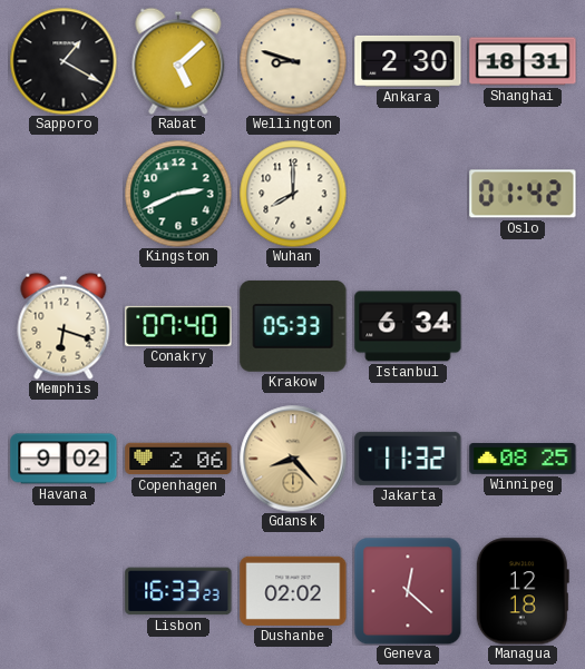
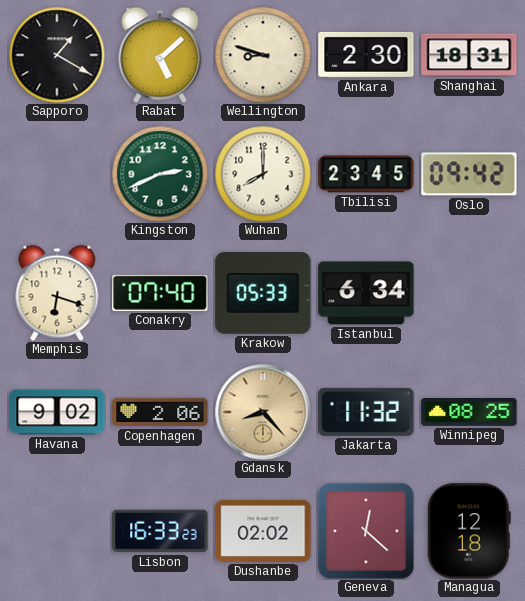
Tbilisi: none -> 23:45
Oslo: 01:42 -> 09:42
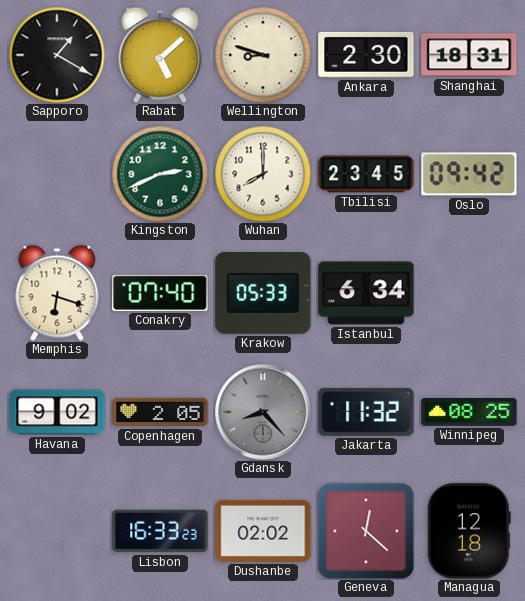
Copenhagen: 2:06 -> 2:05
Gdansk dial: champagne -> grey
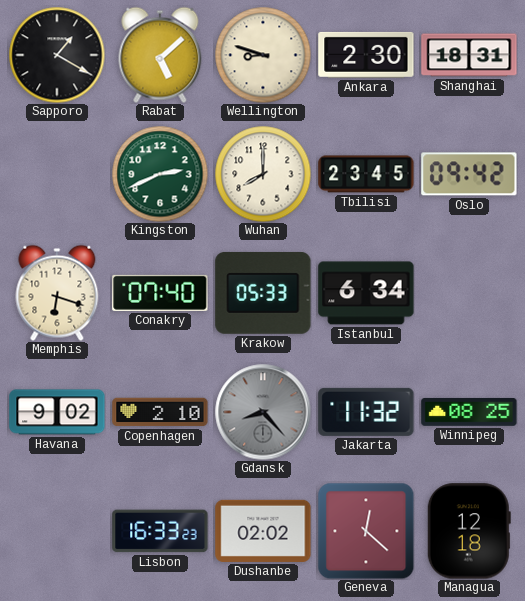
Copenhagen: 2:05 -> 2:10
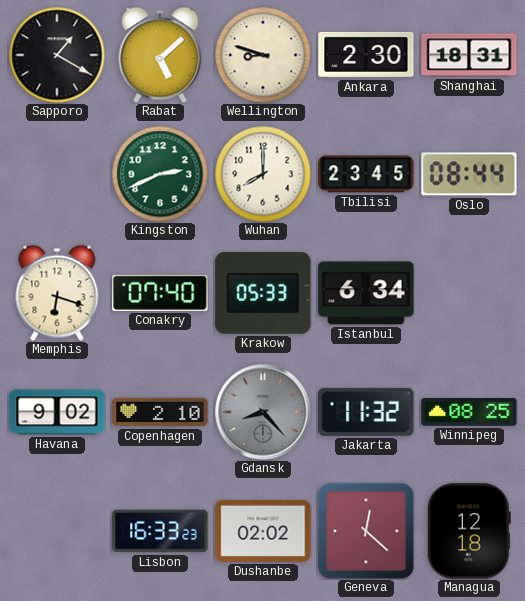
Oslo: 09:42 -> 08:44
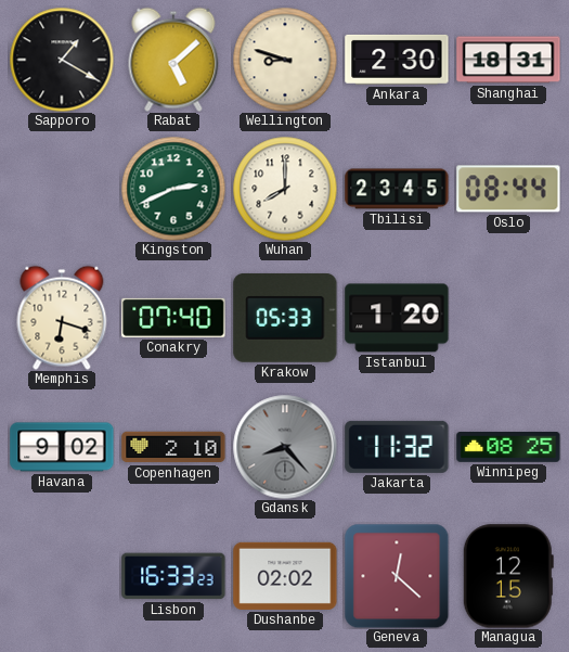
Istanbul: 6:34 -> 1:20
Managua: 12:18 -> 12:15
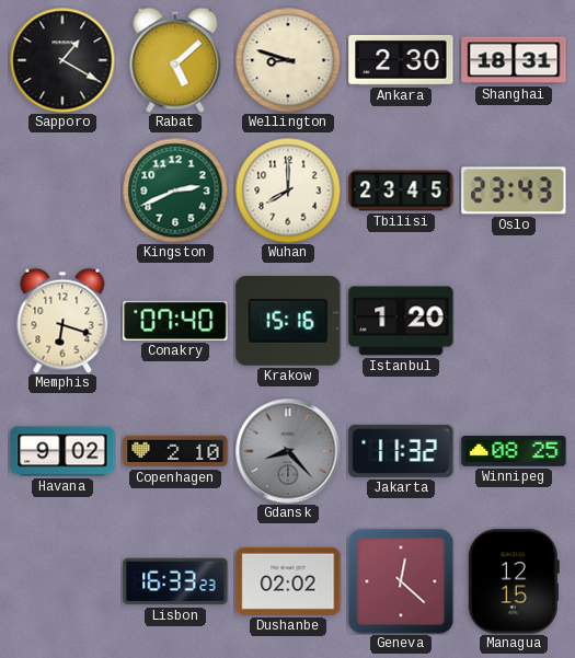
Oslo: 08:44 -> 23:43
Krakow: 05:33 -> 15:16
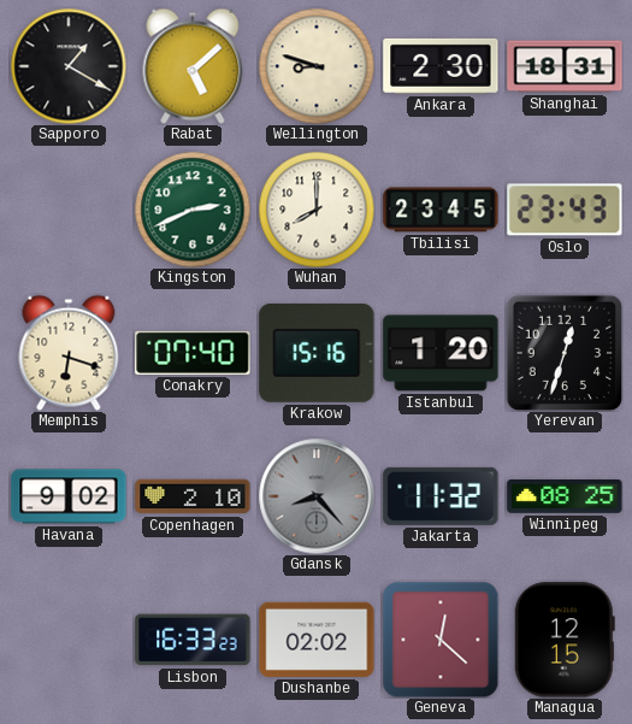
Yerevan: none -> 12:33
